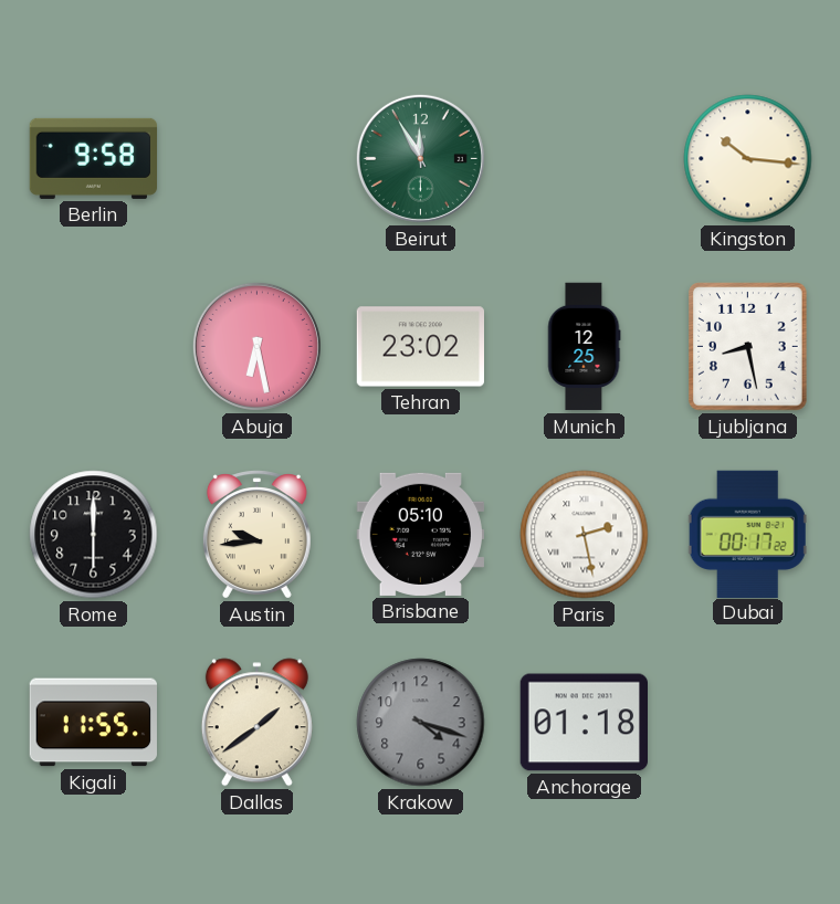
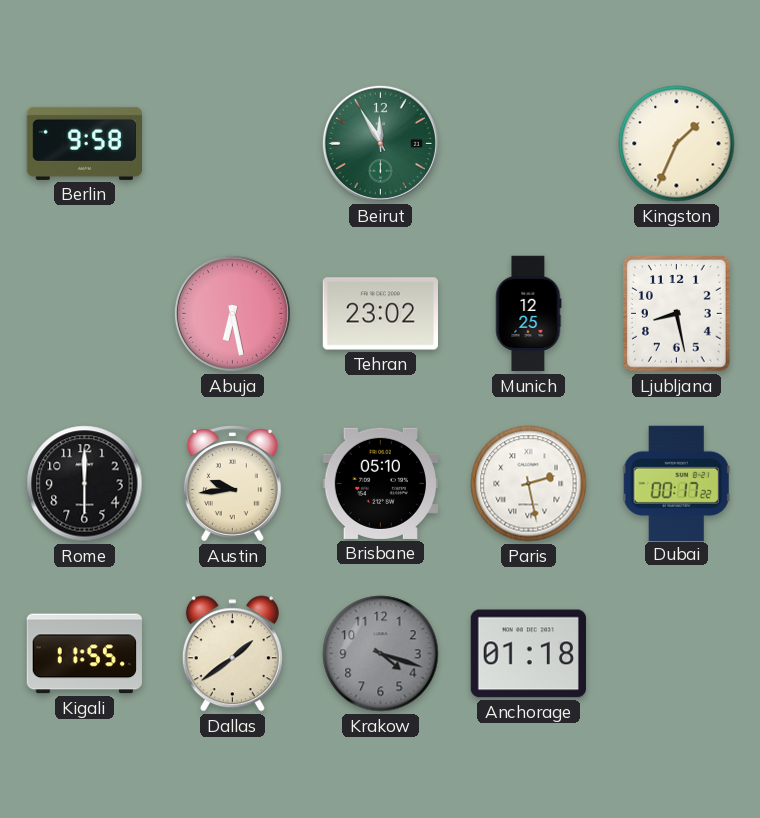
Kingston: 10:16 -> 1:34
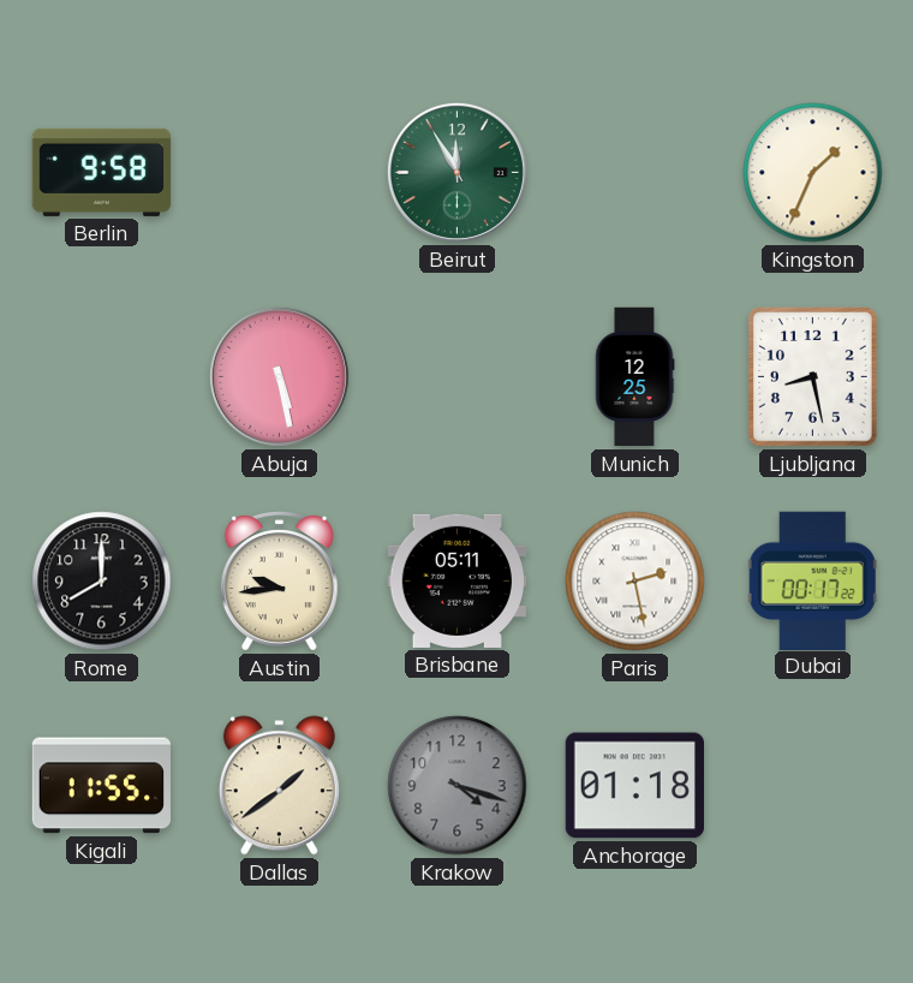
Abuja: 6:28 -> 5:28
Tehran: 23:02 -> none
Rome: 6:00 -> 8:00
Brisbane: 05:10 -> 05:11
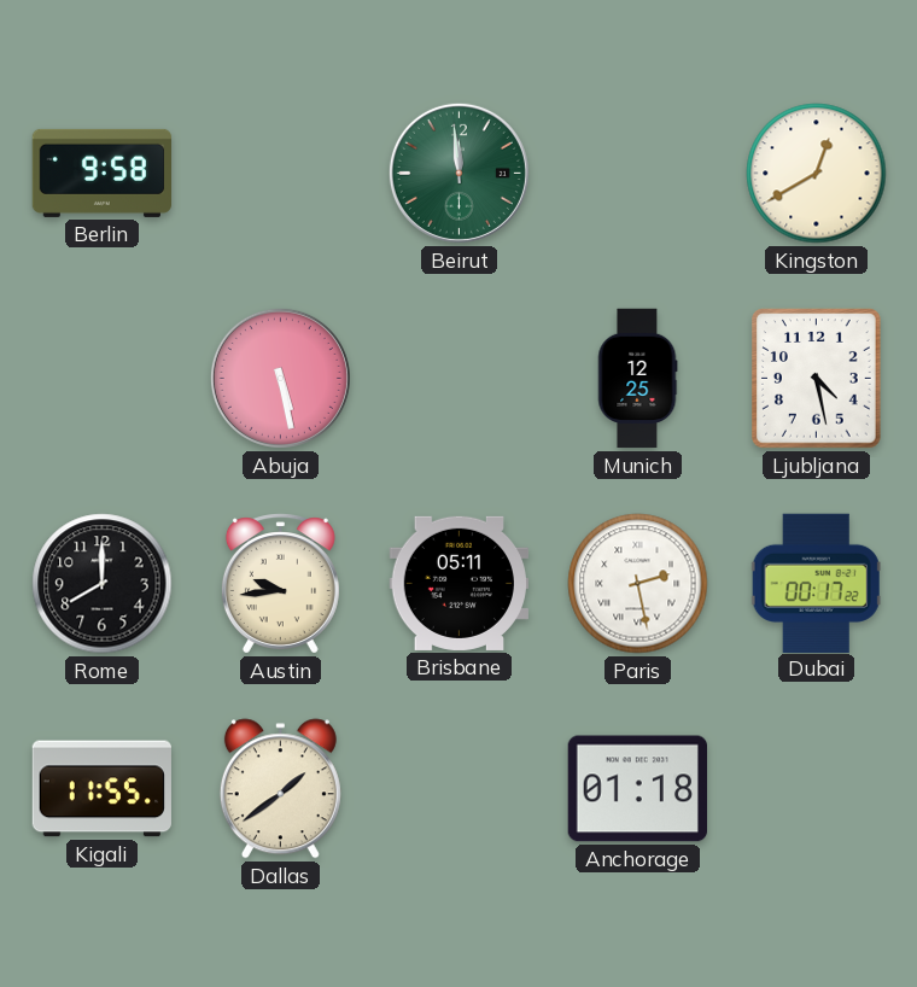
Beirut: 11:55 -> 11:59
Kingston: 1:34 -> 12:40
Ljubljana: 8:28 -> 4:28
Krakow: 4:18 -> none
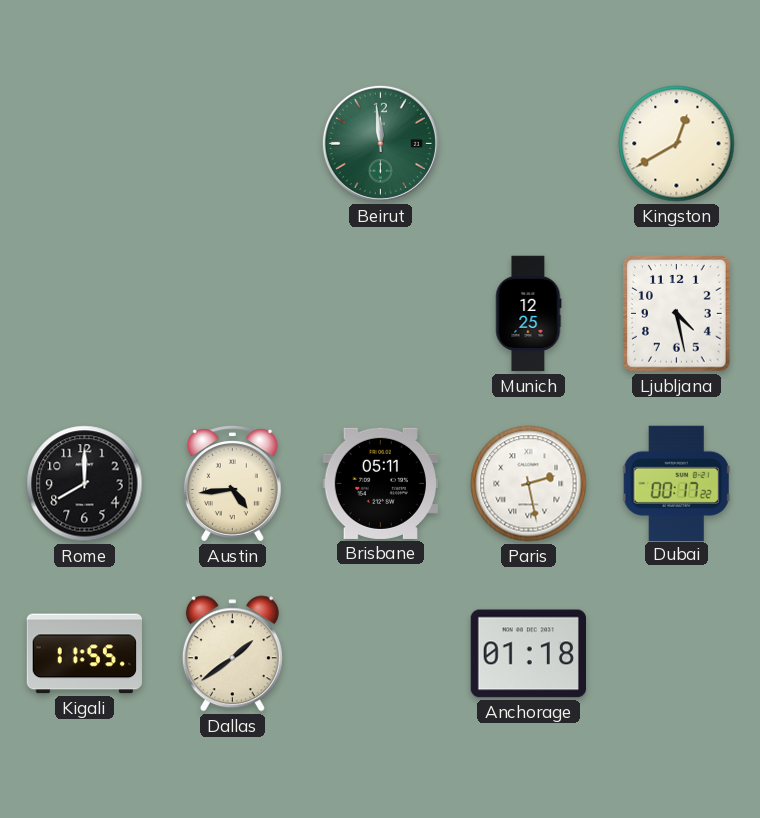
Berlin: 9:58 -> none
Abuja: 5:28 -> none
Austin: 9:44 -> 4:44
